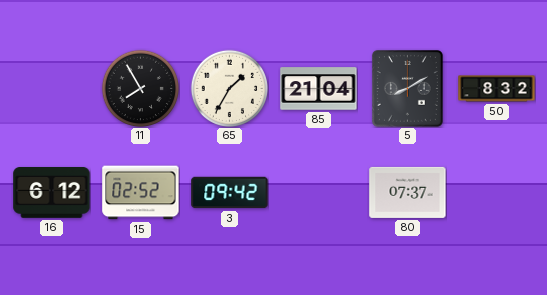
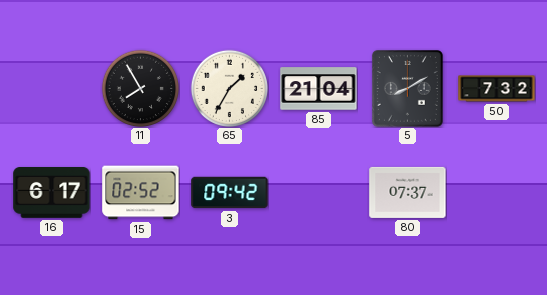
50: 8:32 -> 7:32
16: 6:12 -> 6:17
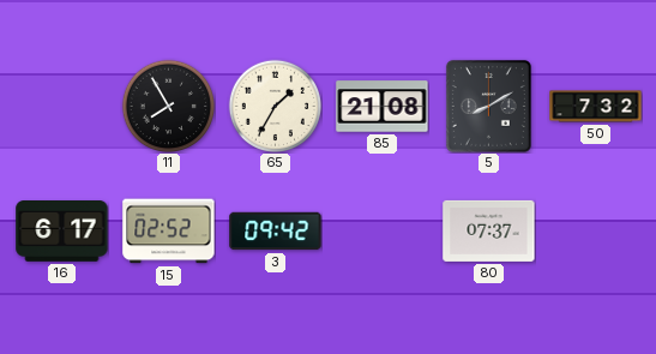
85: 21:04 -> 21:08
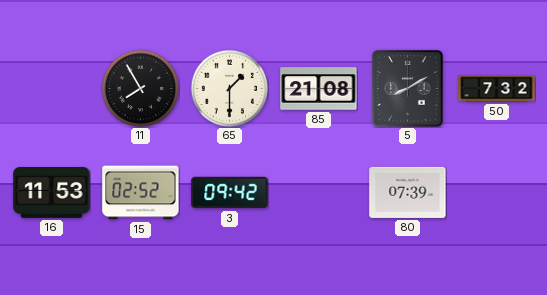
65: 1:35 -> 1:30
16: 6:17 -> 11:53
80: 07:37 -> 07:39
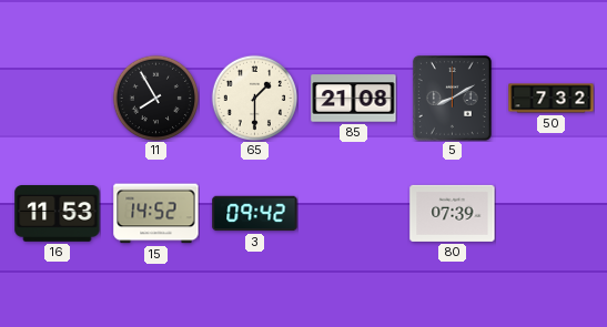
15: 02:52 -> 14:52
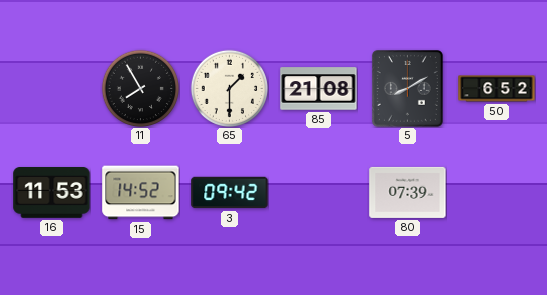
50: 7:32 -> 6:52
